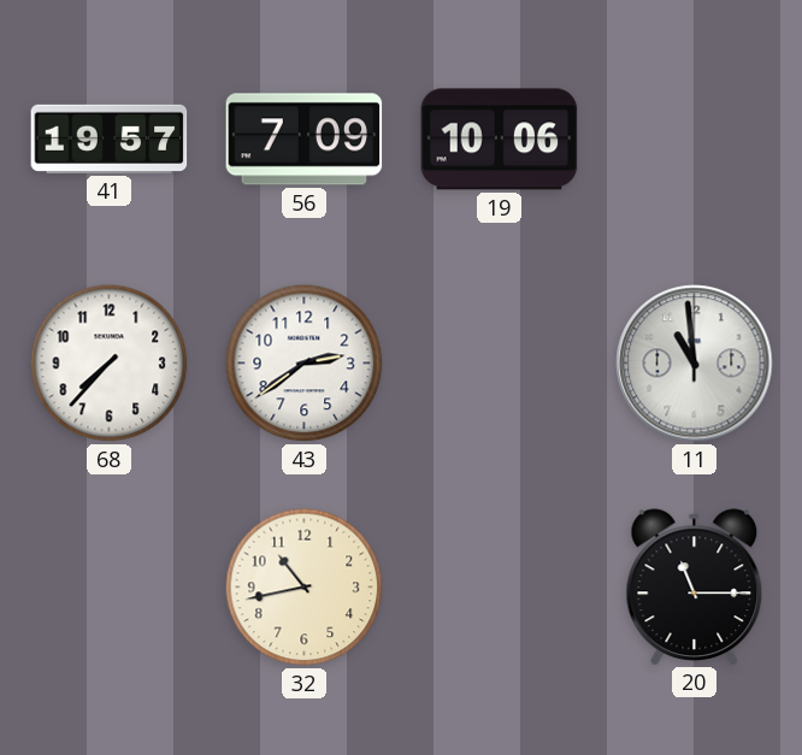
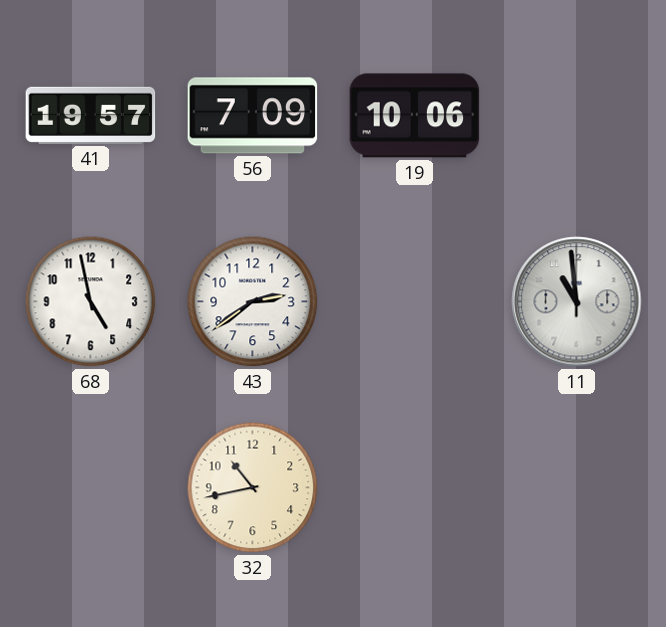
68: 7:37 -> 4:58
20: 11:15 -> none
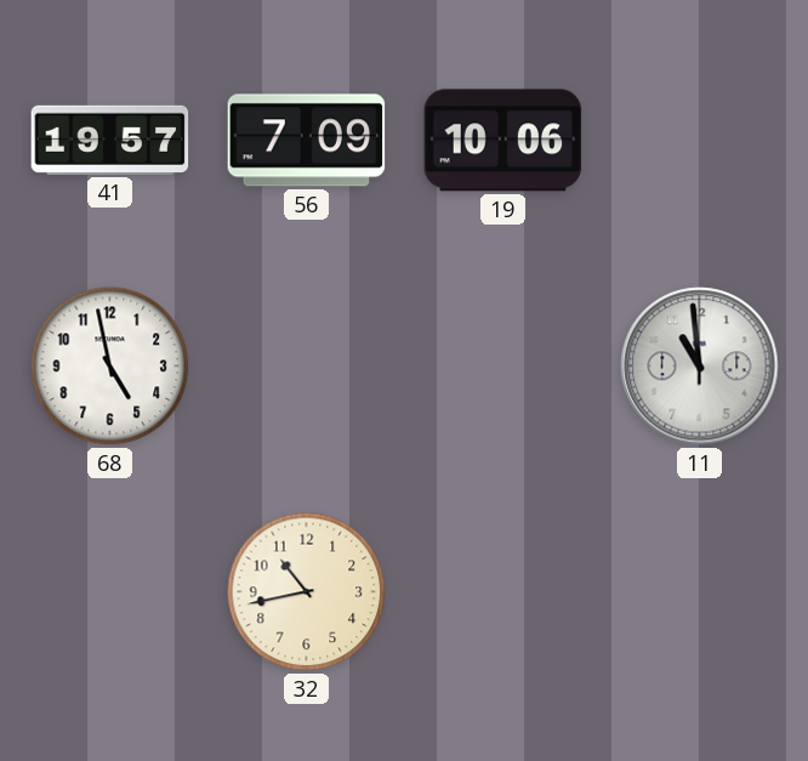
43: 2:39 -> none
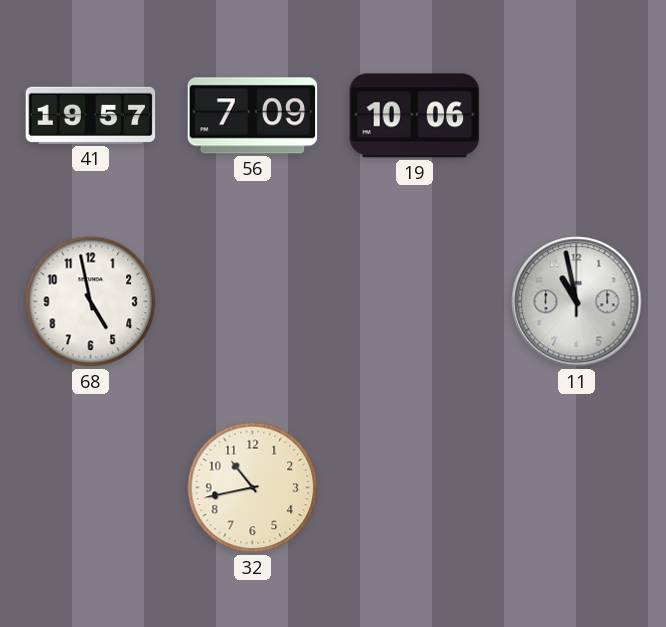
11: 10:59 -> 10:58
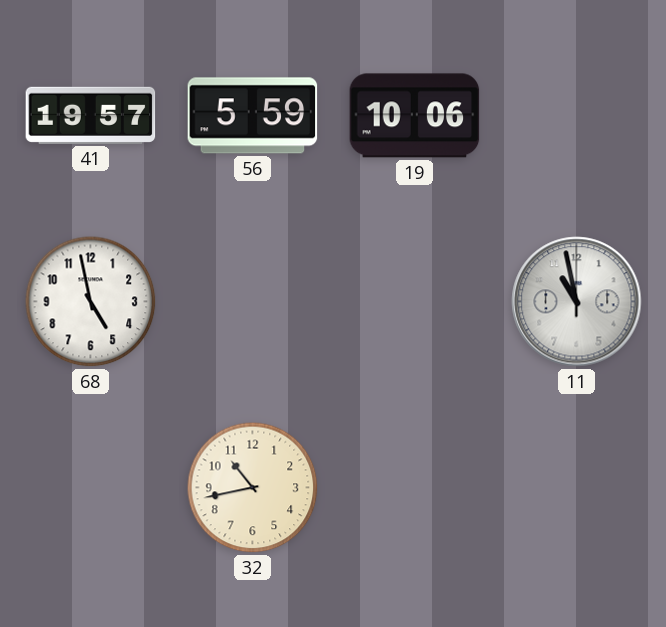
56: 7:09 -> 5:59
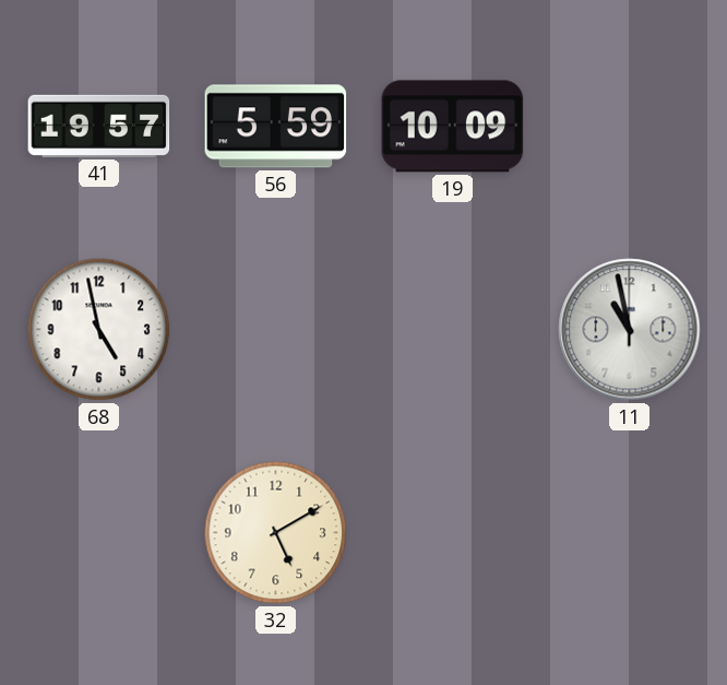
19: 10:06 -> 10:09
32: 10:43 -> 5:10
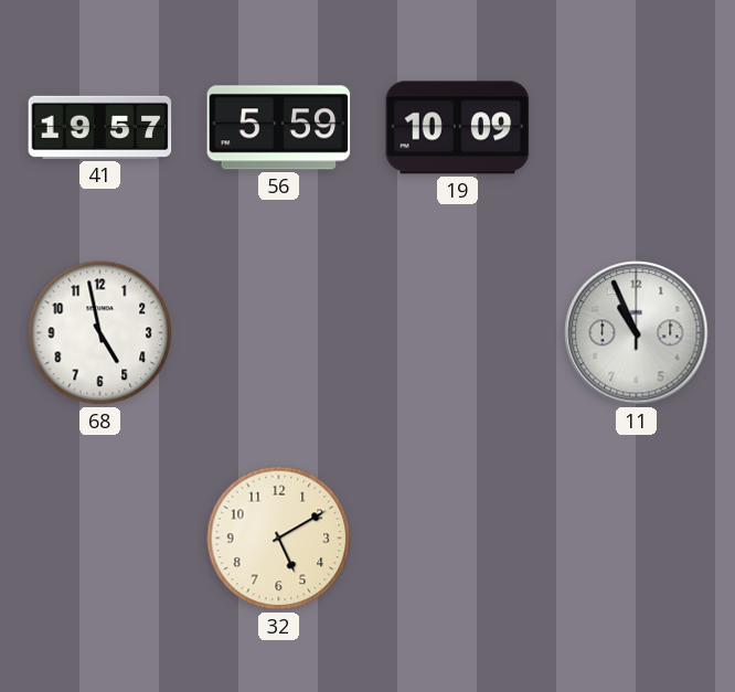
11: 10:58 -> 10:56
